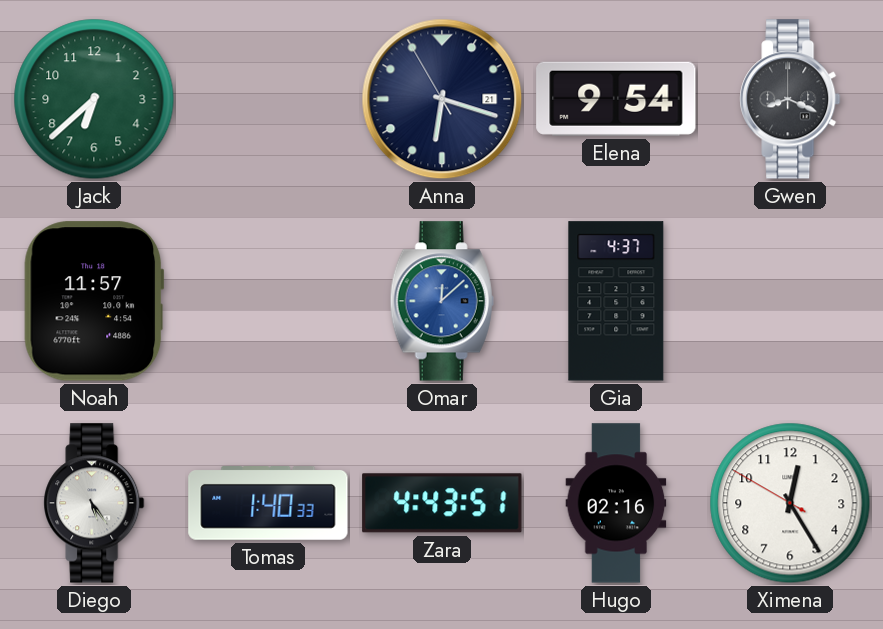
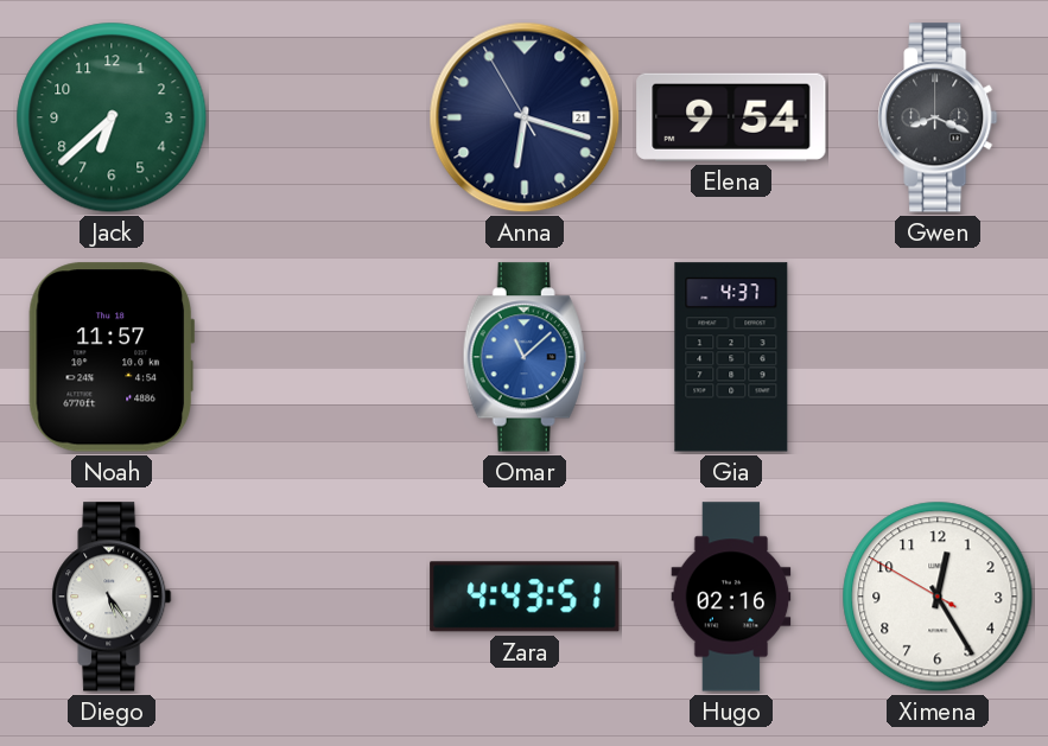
Omar: 12:08 -> 11:08
Tomas: 1:40 -> none
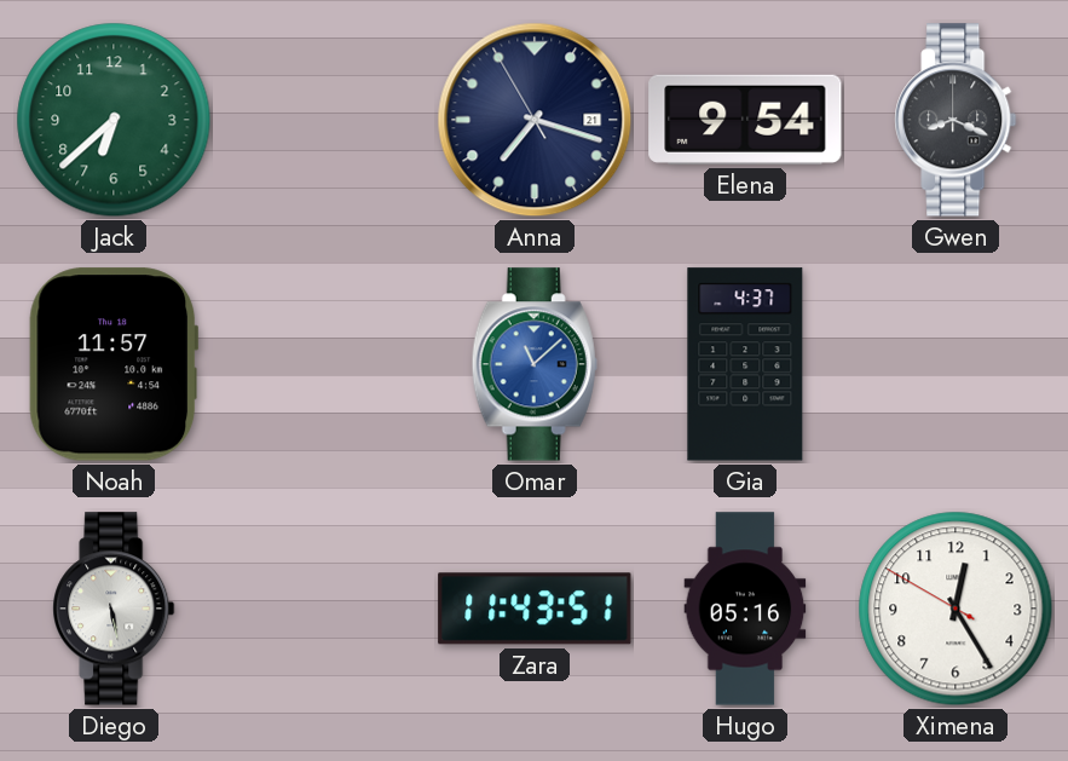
Anna: 6:17 -> 7:17
Diego: 5:24 -> 5:28
Zara: 4:43 -> 11:43
Hugo: 02:16 -> 05:16
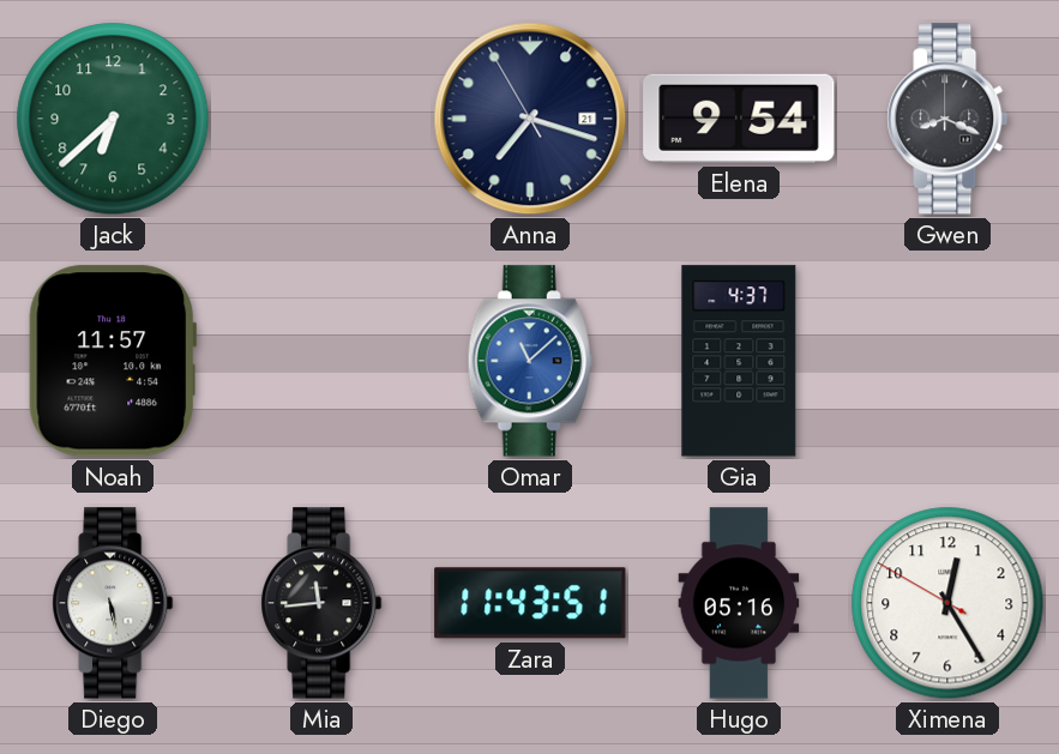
Mia: none -> 11:44
